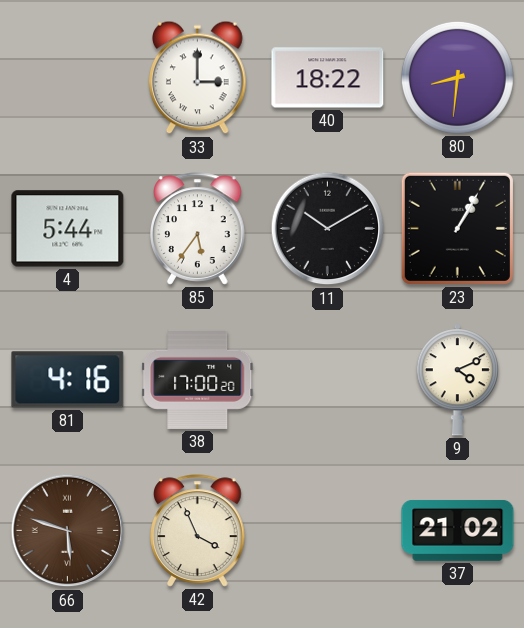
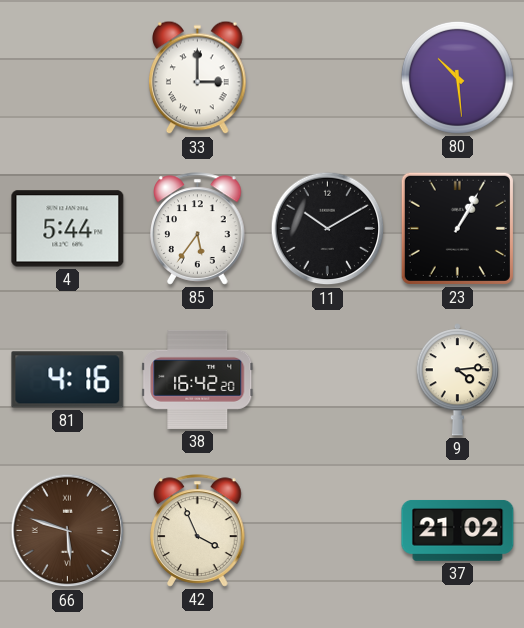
40: 18:22 -> none
80: 8:31 -> 10:29
38: 17:00 -> 16:42
9: 4:11 -> 4:14
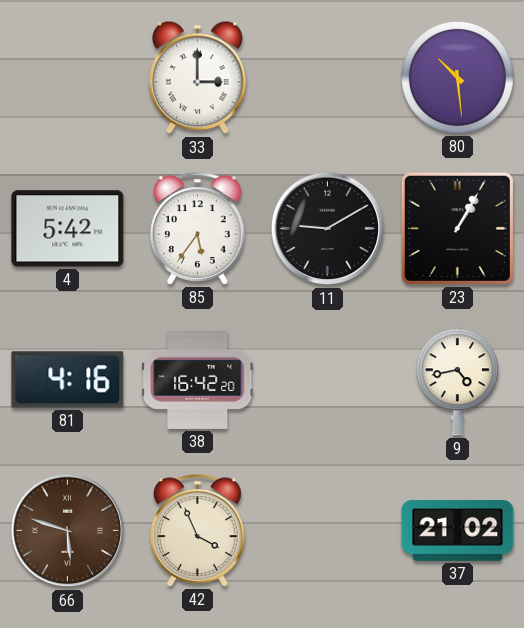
4: 5:44 -> 5:42
11: 10:10 -> 9:10
9: 4:14 -> 4:43
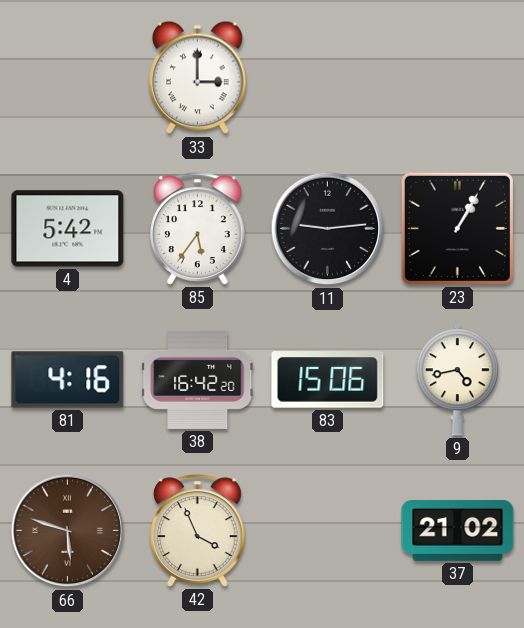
80: 10:29 -> none
11: 9:10 -> 9:14
83: none -> 15:06
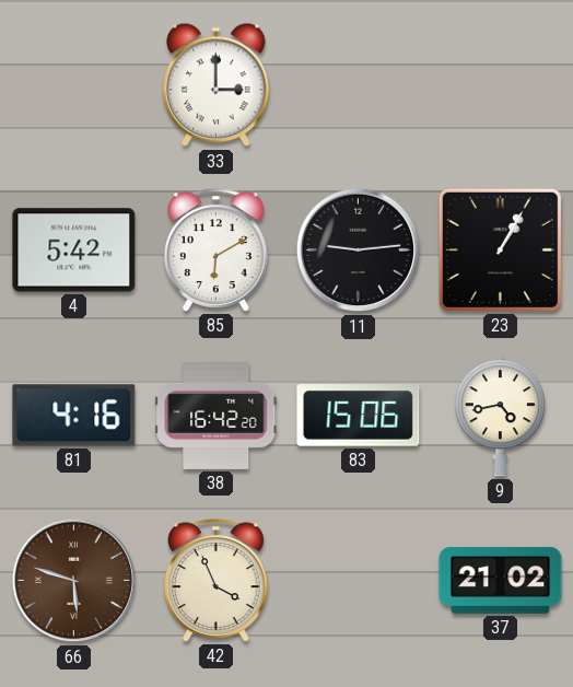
85: 5:36 -> 6:10
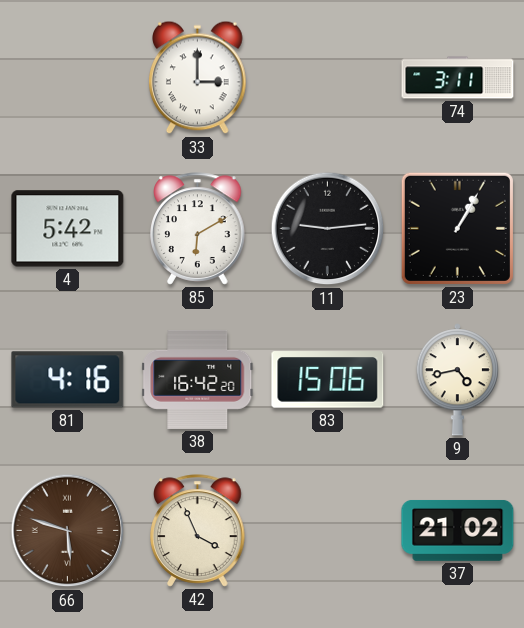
74: none -> 3:11
